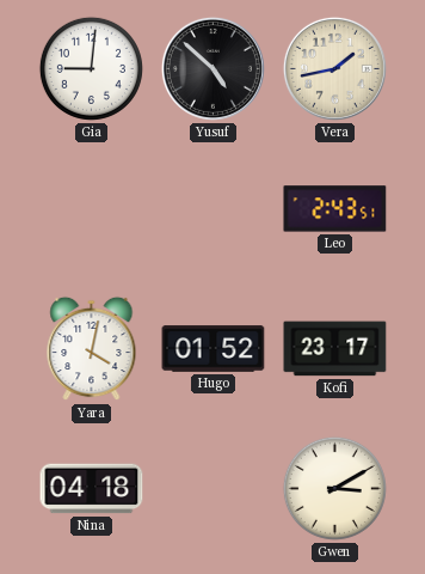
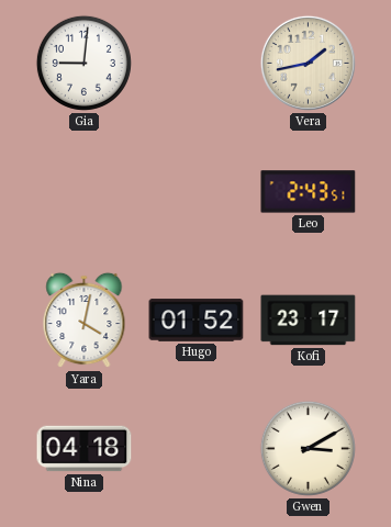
Yusuf: 4:52 -> none
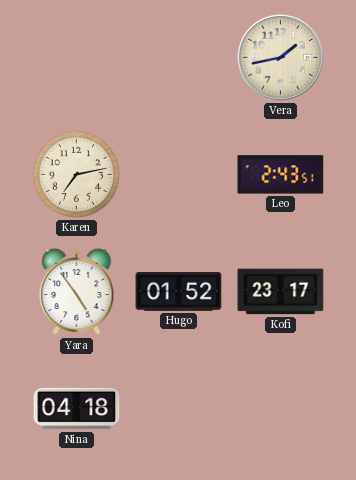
Gia: 9:01 -> none
Karen: none -> 7:13
Yara: 4:02 -> 4:54
Gwen: 3:10 -> none
